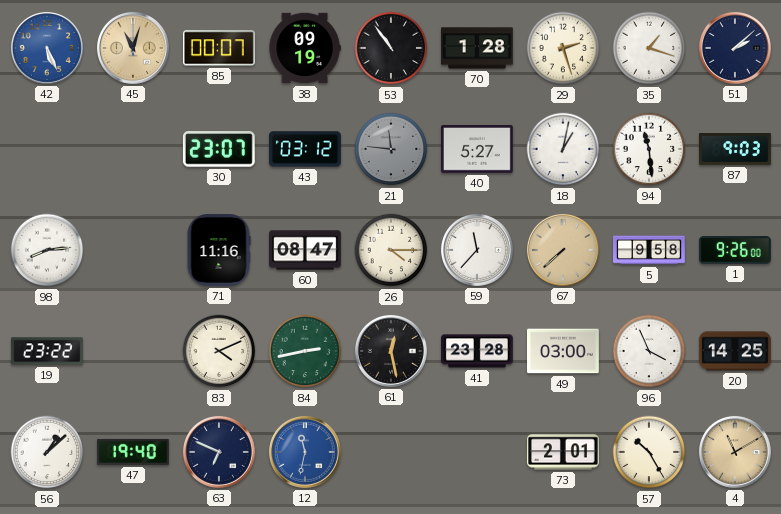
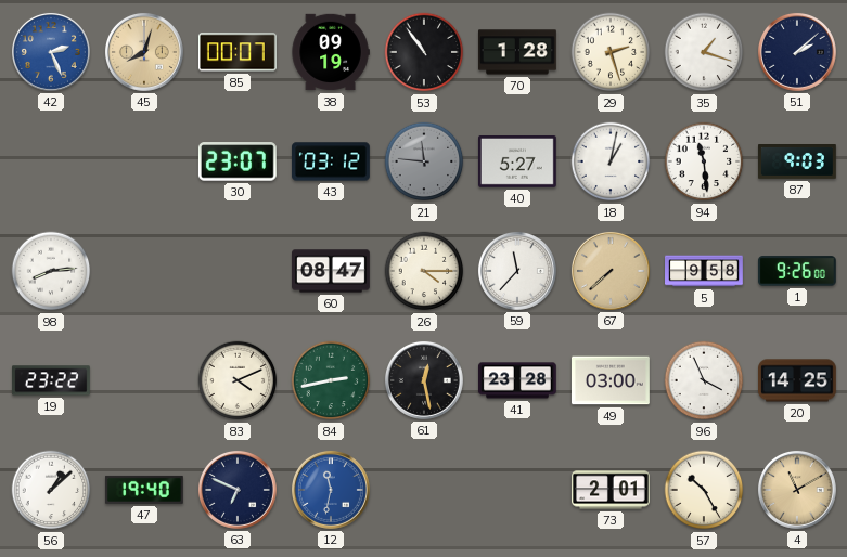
42: 5:26 -> 2:26
45: 11:03 -> 8:03
71: 11:16 -> none
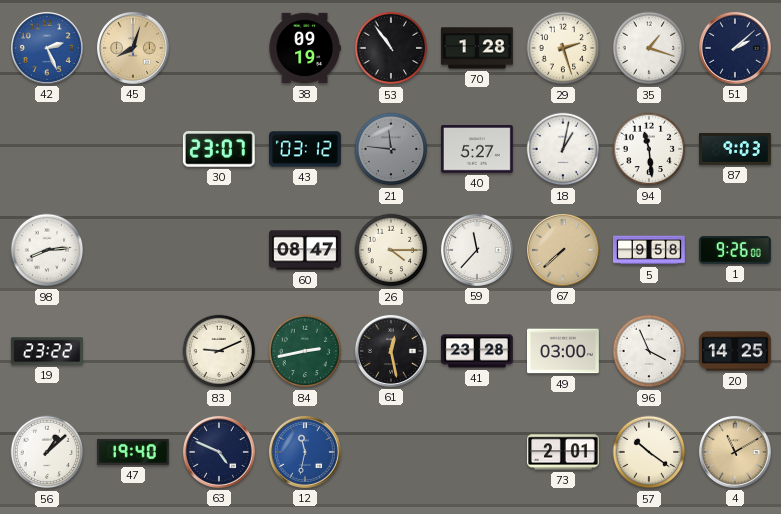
85: 00:07 -> none
83: 4:11 -> 9:11
63: 6:49 -> 4:49
57: 10:25 -> 10:21
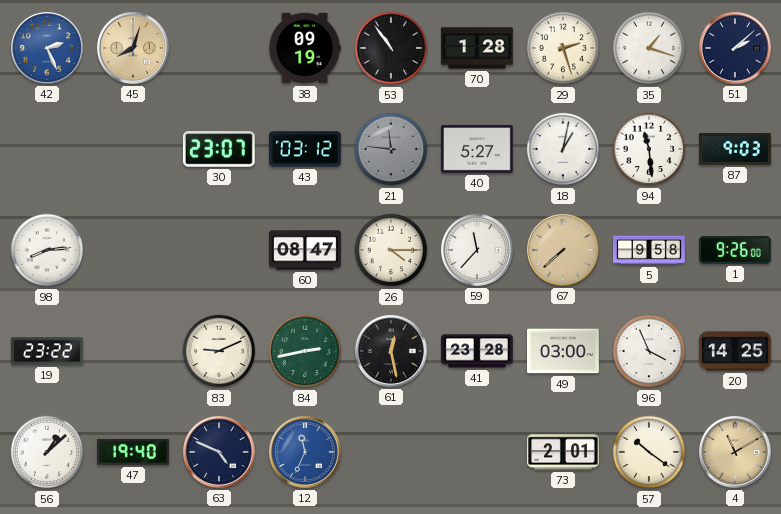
12: 11:32 -> 11:34
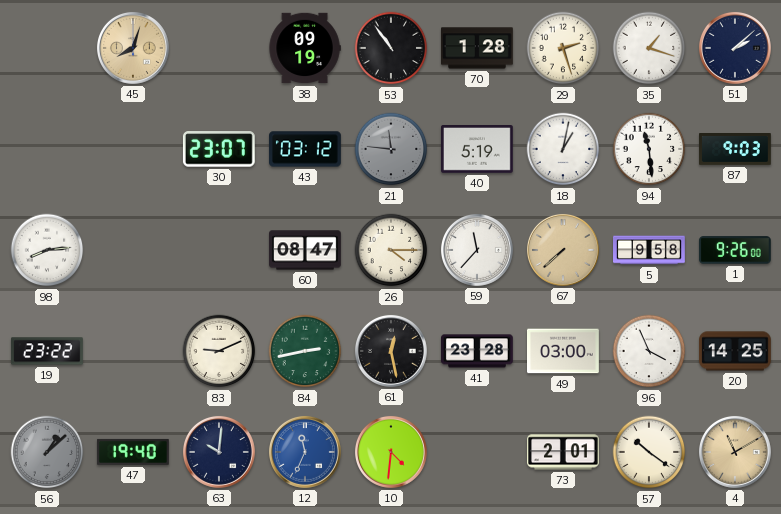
42: 2:26 -> none
40: 5:27 -> 5:19
56 dial: white -> grey
63: 4:49 -> 10:01
10: none -> 4:31
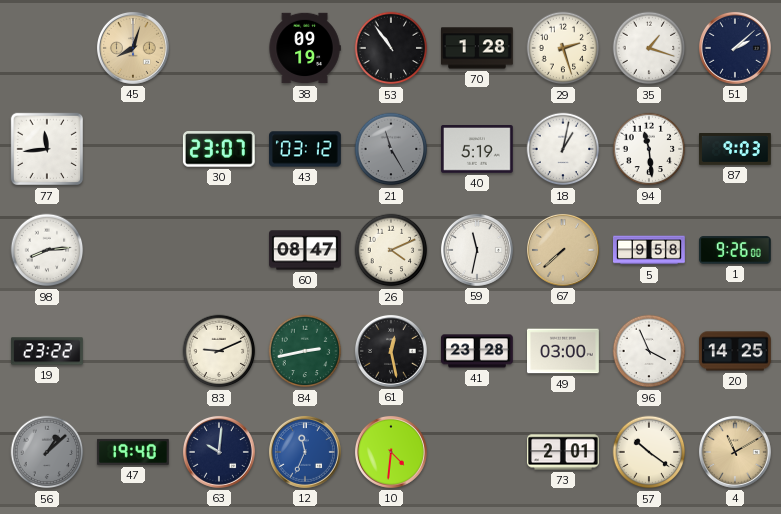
77: none -> 11:44
21: 11:46 -> 11:25
26: 4:15 -> 4:11
59: 11:37 -> 11:32
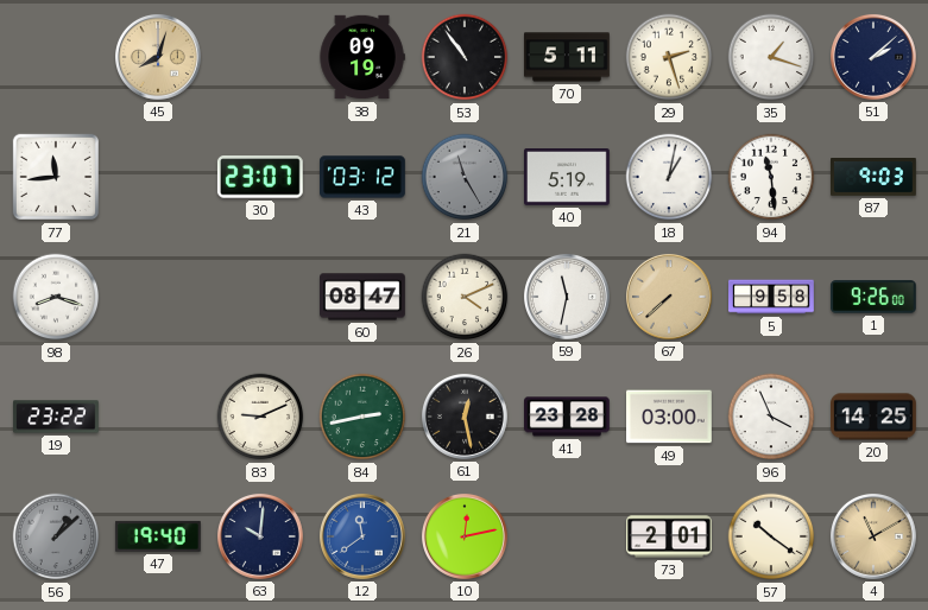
70: 1:28 -> 5:11
98: 8:14 -> 8:18
12: 11:34 -> 11:39
10: 4:31 -> 12:13
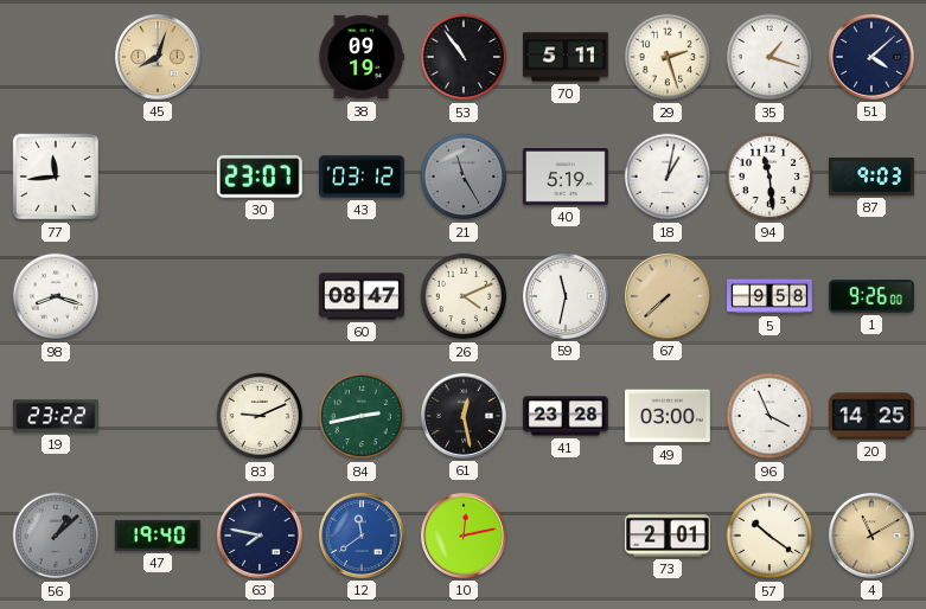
51: 2:08 -> 4:08
63: 10:01 -> 7:47
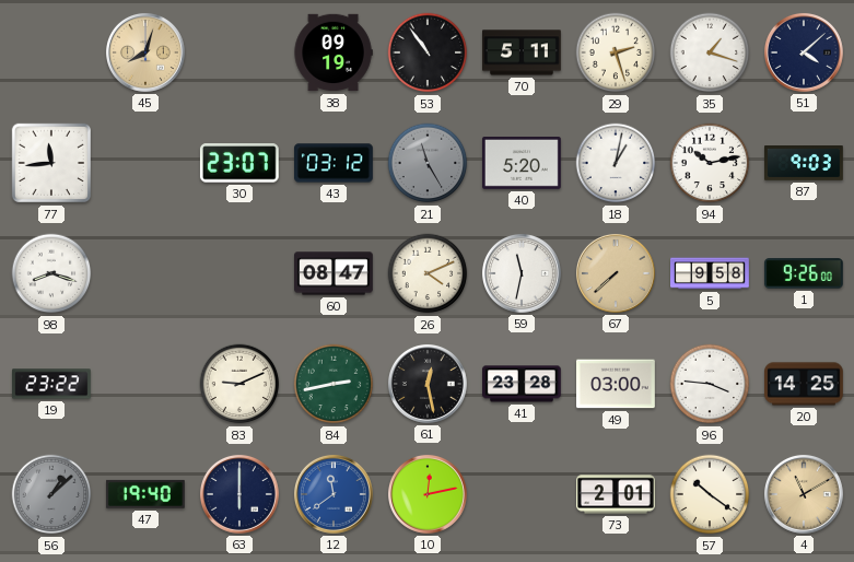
40: 5:19 -> 5:20
94: 11:29 -> 10:13
96: 3:56 -> 3:46
63: 7:47 -> 6:00
